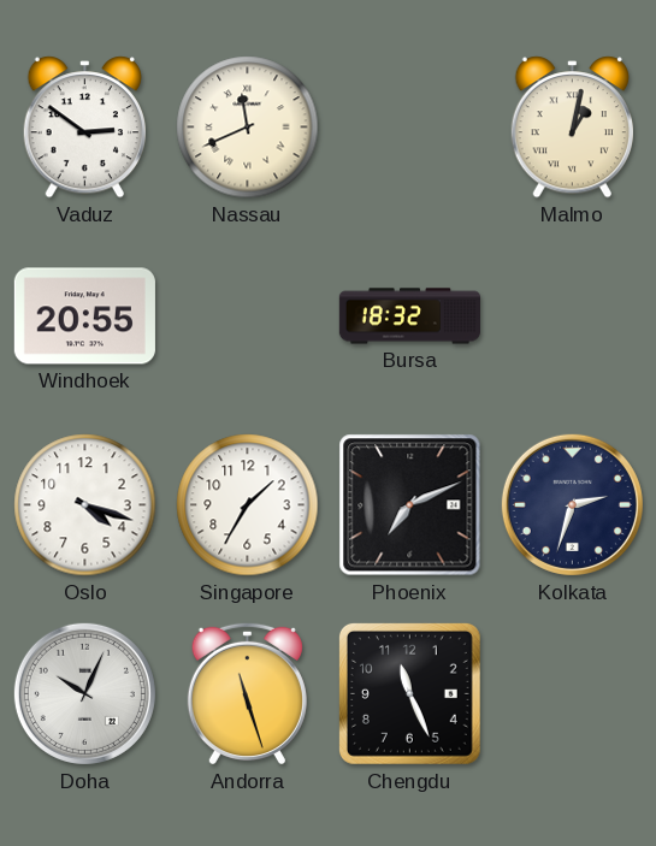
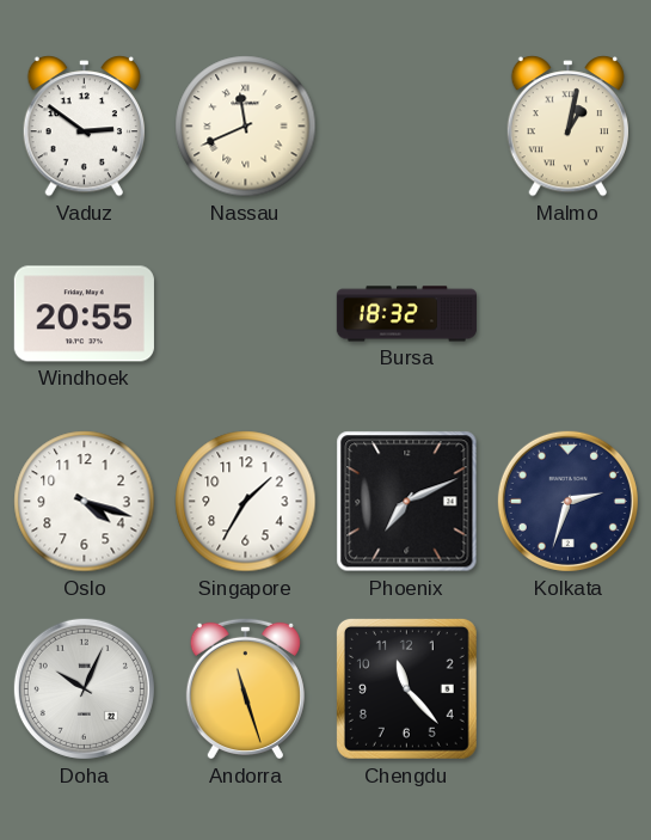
Chengdu: 11:26 -> 11:23
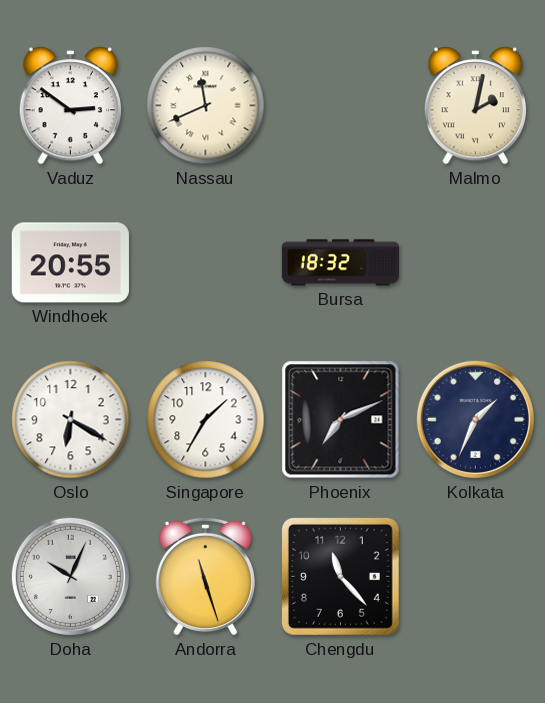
Malmo: 1:02 -> 2:02
Oslo: 4:18 -> 6:20
Kolkata: 2:33 -> 1:34
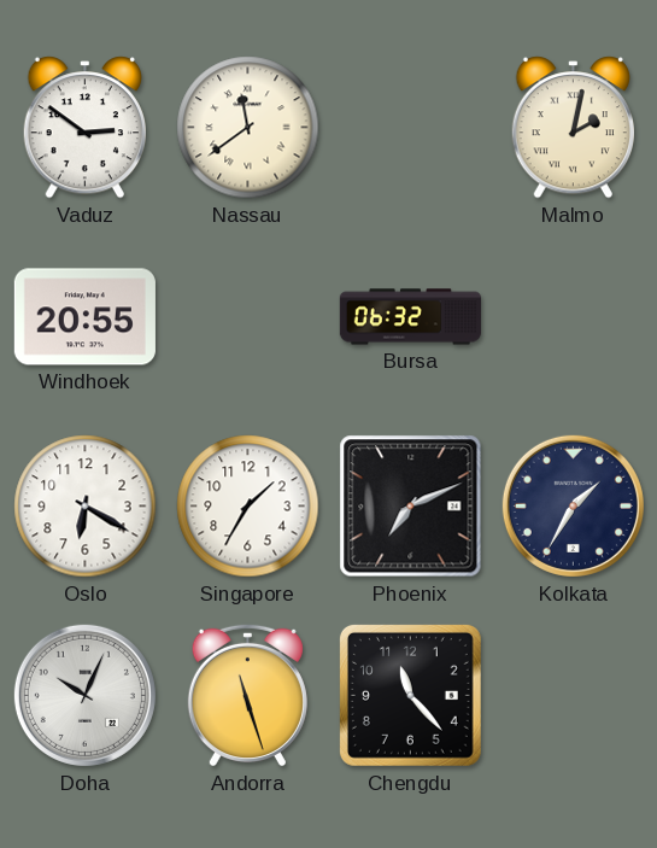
Nassau: 11:41 -> 11:39
Bursa: 18:32 -> 06:32
Kolkata: 1:34 -> 1:35
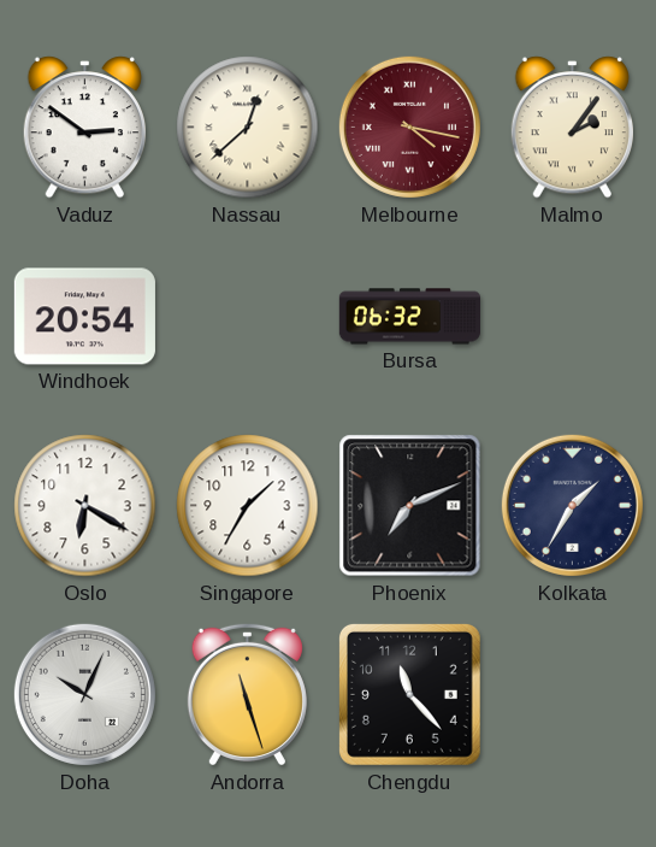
Nassau: 11:39 -> 12:38
Melbourne: none -> 4:17
Malmo: 2:02 -> 2:06
Windhoek: 20:55 -> 20:54
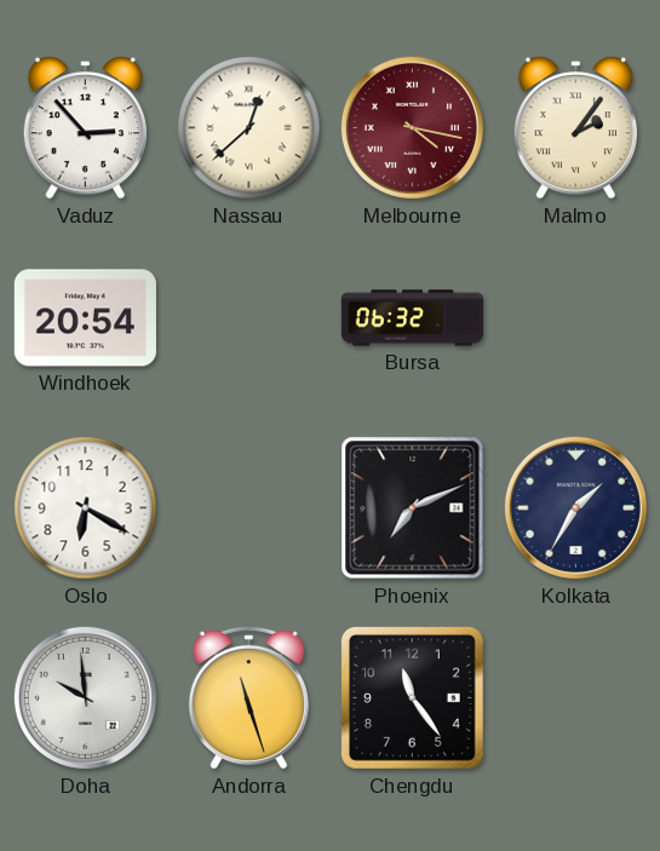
Vaduz: 2:51 -> 2:53
Singapore: 1:35 -> none
Doha: 10:04 -> 9:59
Chengdu: 11:23 -> 11:24
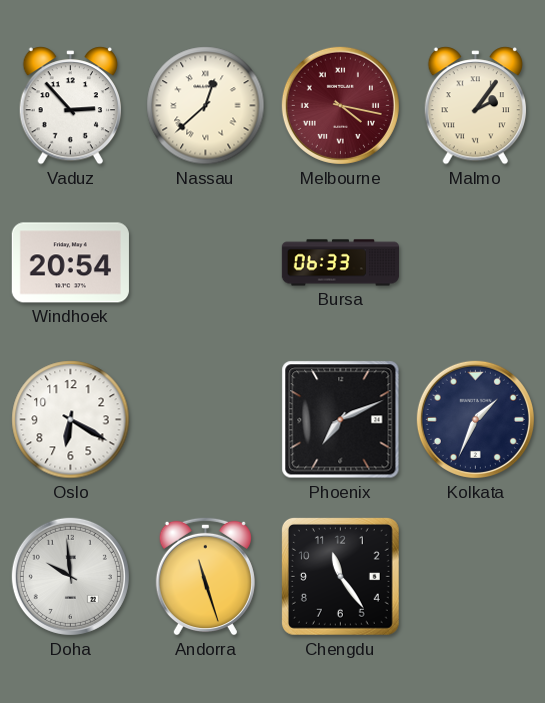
Bursa: 06:32 -> 06:33
Kolkata: 1:35 -> 1:34
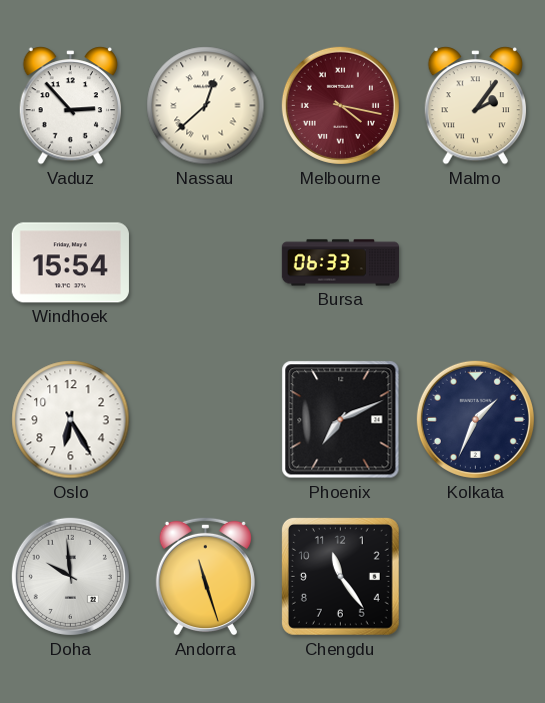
Windhoek: 20:54 -> 15:54
Oslo: 6:20 -> 6:25
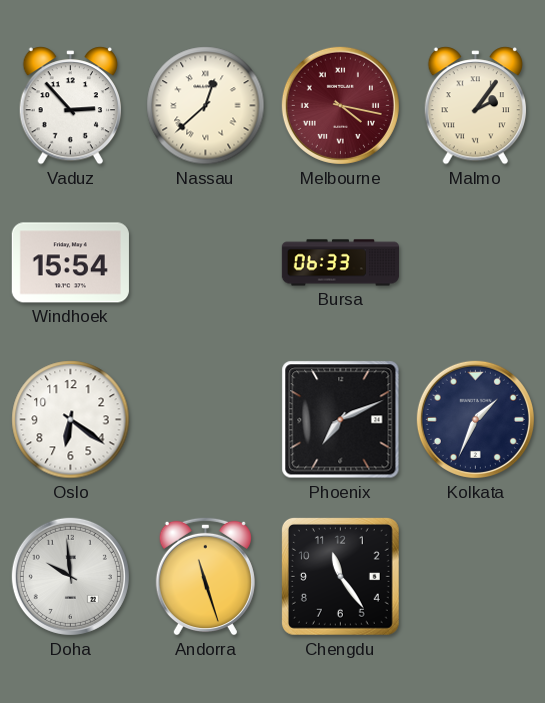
Oslo: 6:25 -> 6:21
